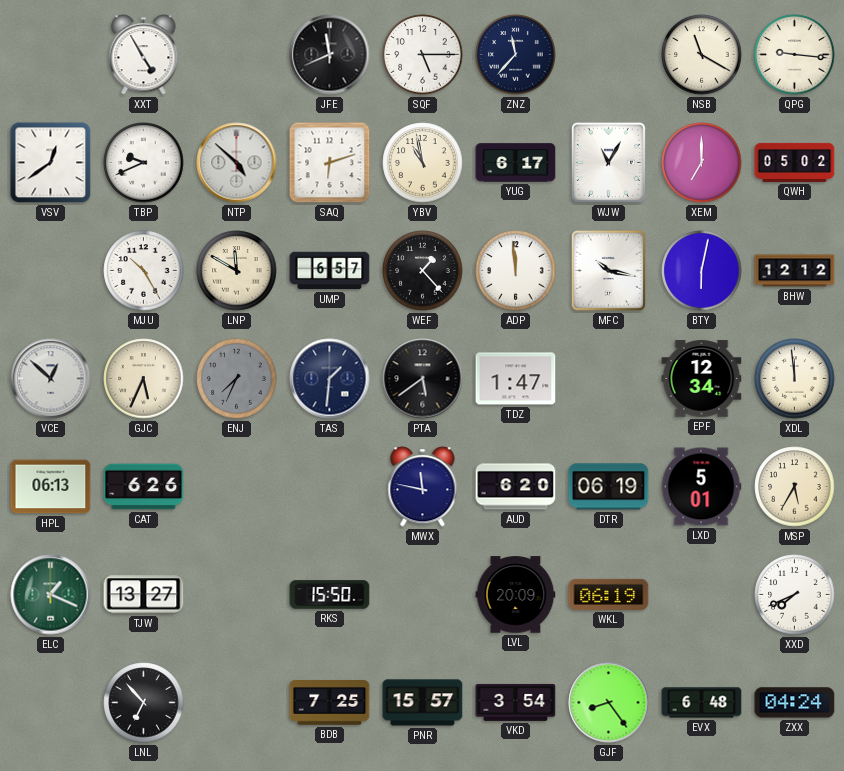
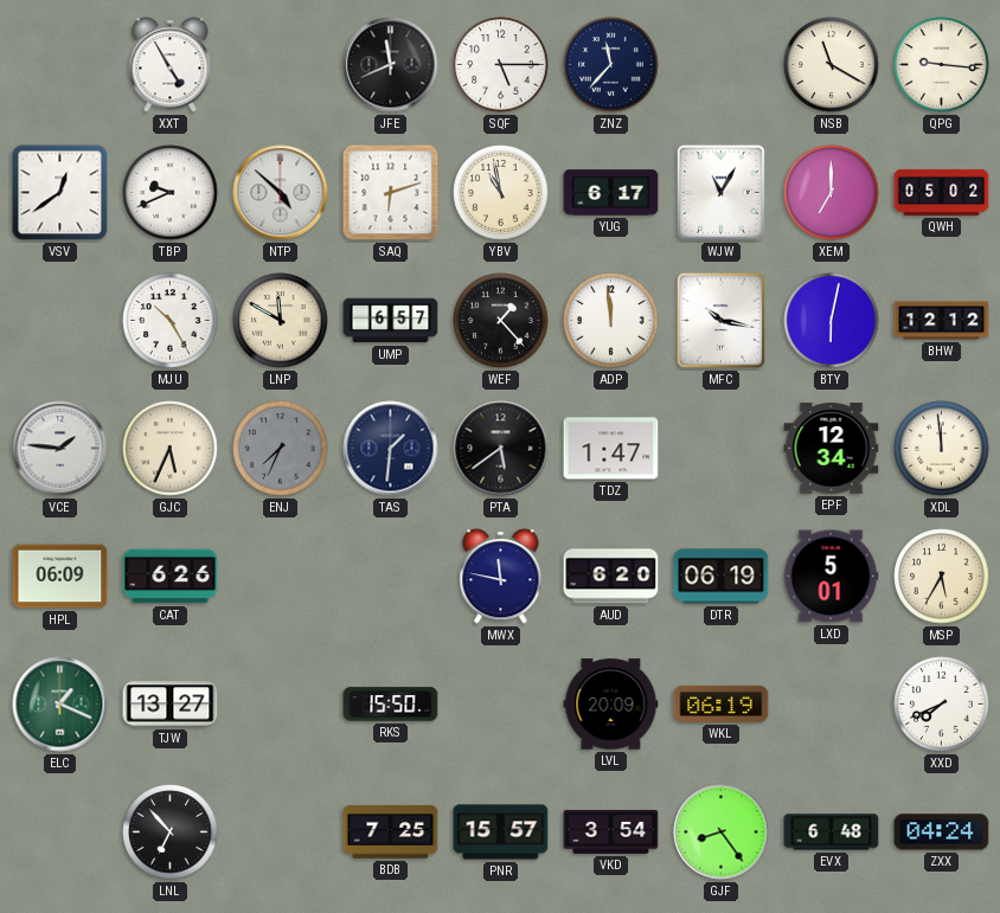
VCE: 12:52 -> 1:46
HPL: 06:13 -> 06:09
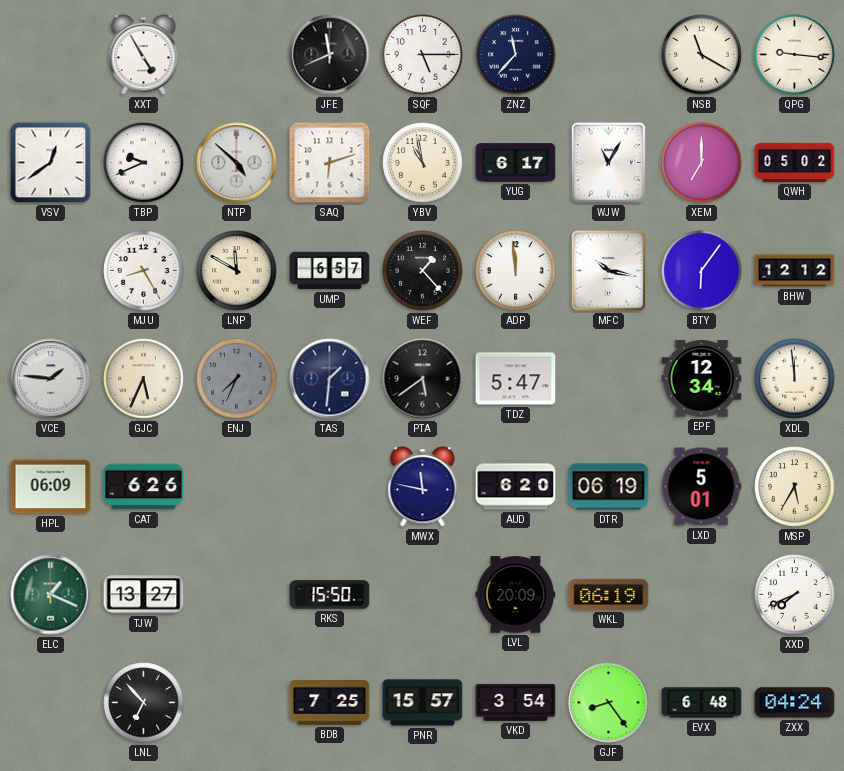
MJU: 10:25 -> 8:25
BTY: 6:02 -> 6:06
TDZ: 1:47 -> 5:47
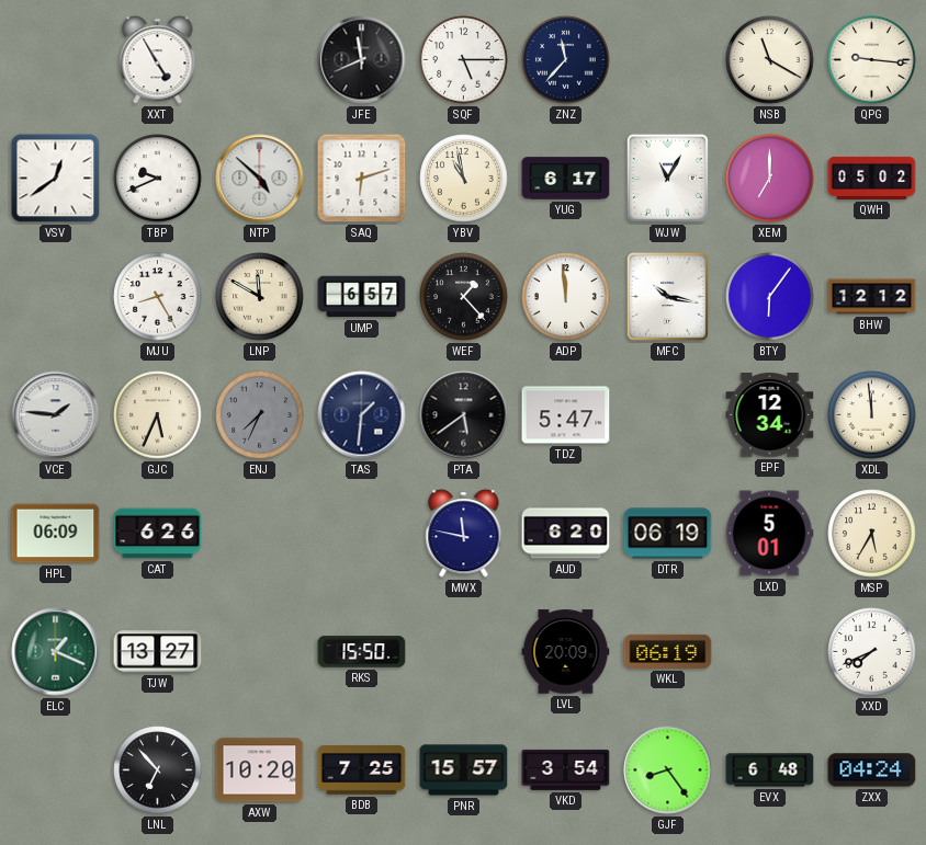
AXW: none -> 10:20
